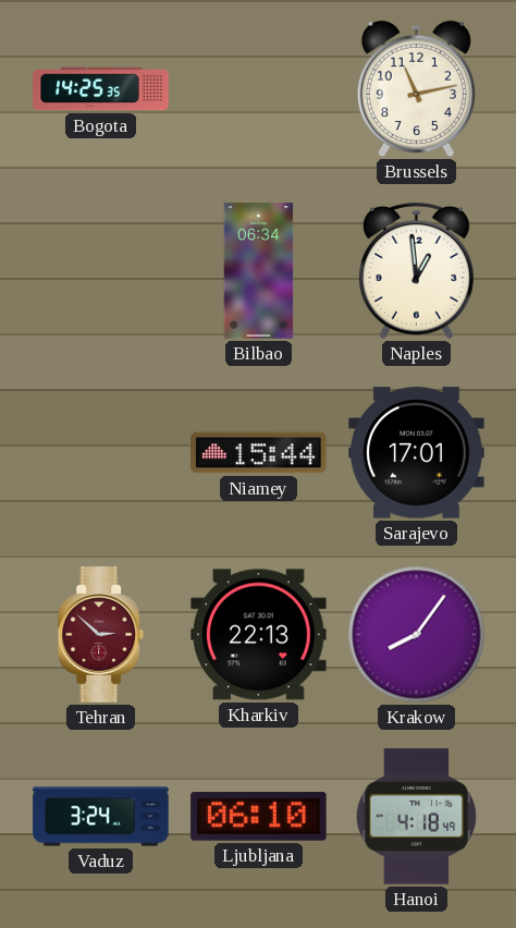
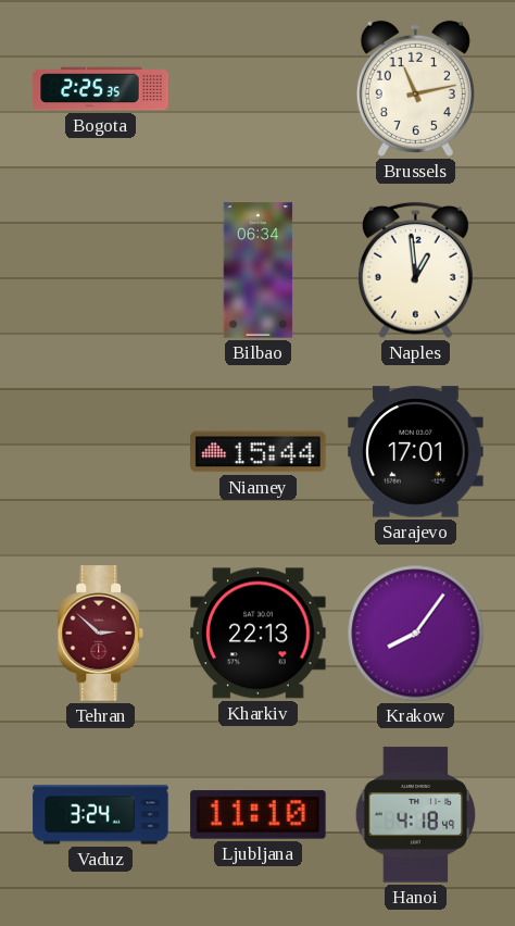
Bogota: 14:25 -> 2:25
Ljubljana: 06:10 -> 11:10
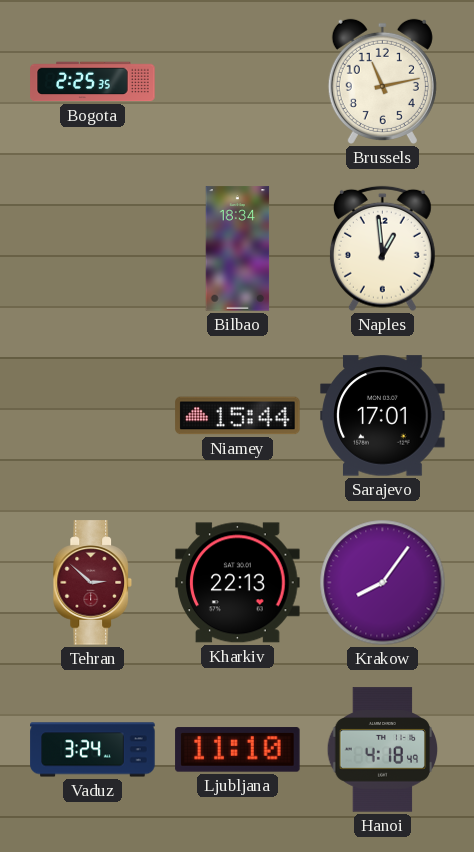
Bilbao: 06:34 -> 18:34
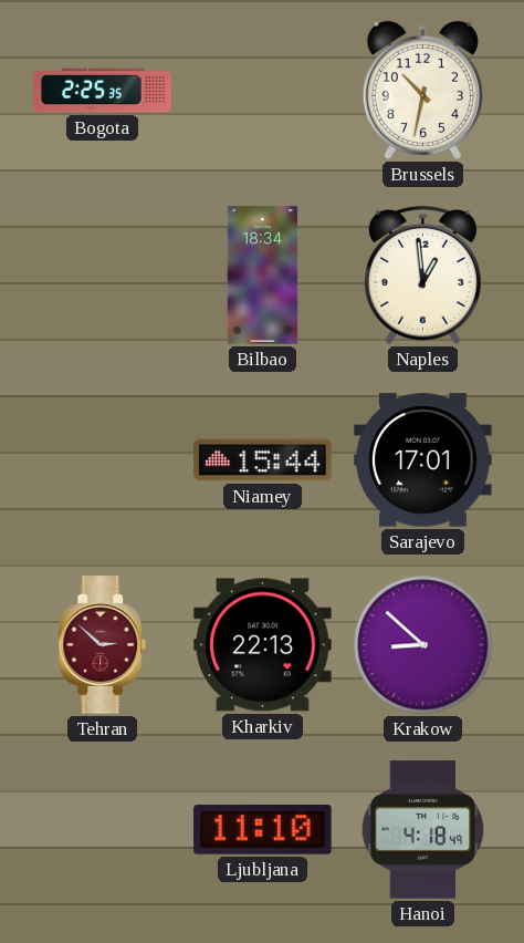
Brussels: 11:13 -> 10:32
Krakow: 8:06 -> 8:52
Vaduz: 3:24 -> none
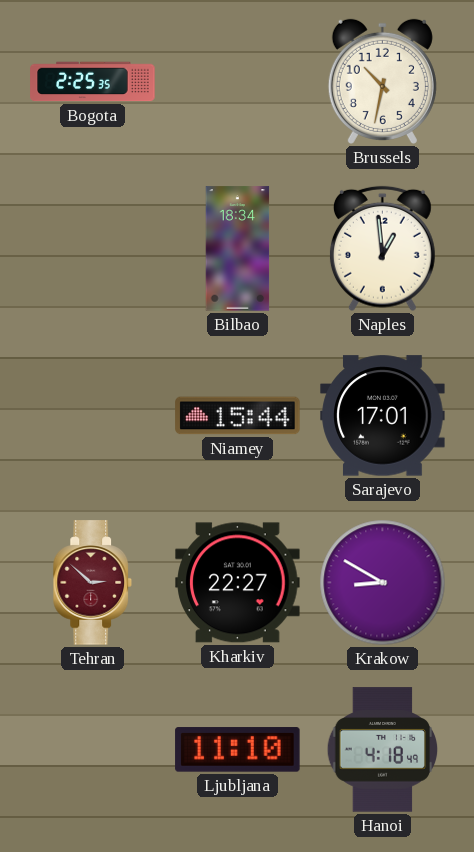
Kharkiv: 22:13 -> 22:27
Krakow: 8:52 -> 8:50
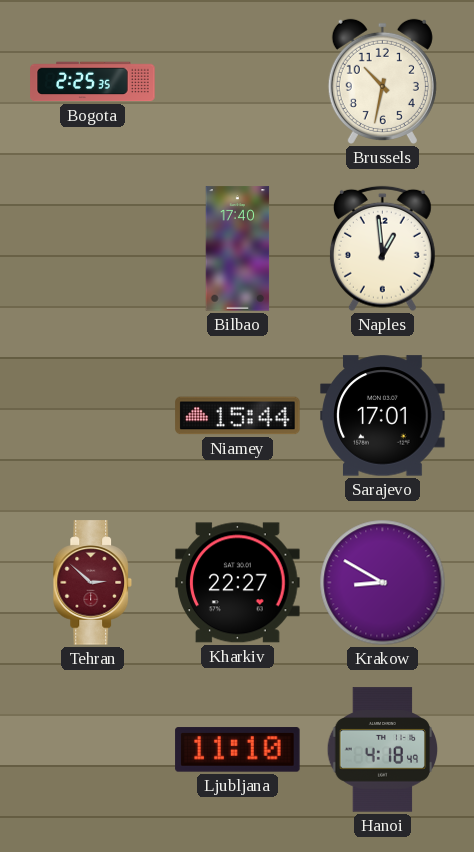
Bilbao: 18:34 -> 17:40
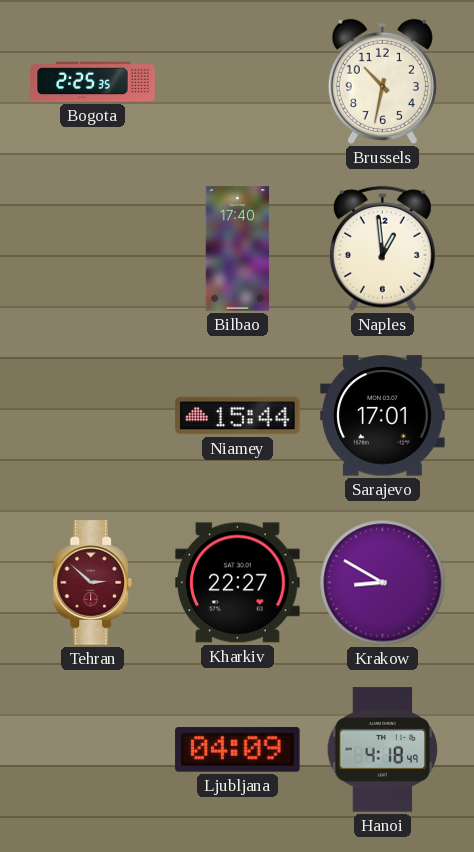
Ljubljana: 11:10 -> 04:09
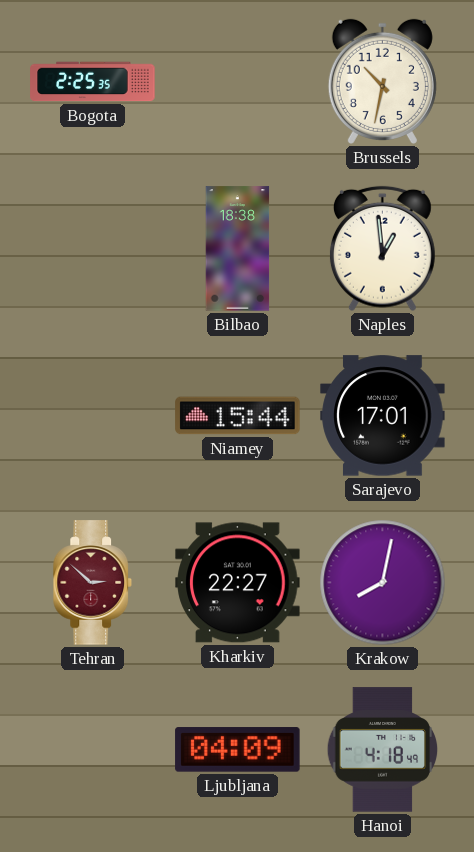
Bilbao: 17:40 -> 18:38
Krakow: 8:50 -> 8:02
